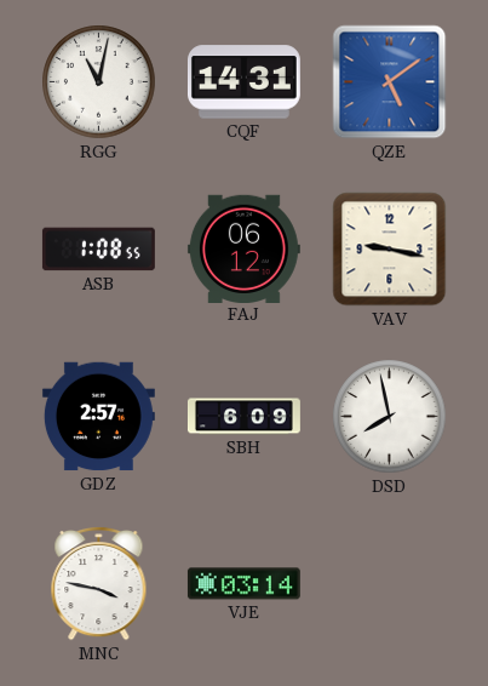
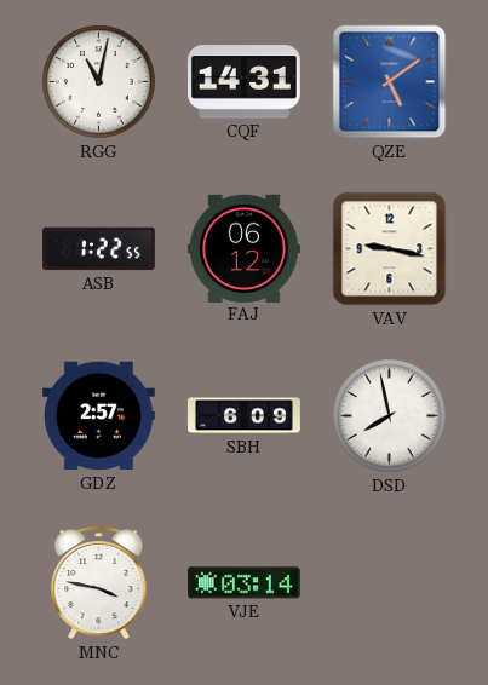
ASB: 1:08 -> 1:22
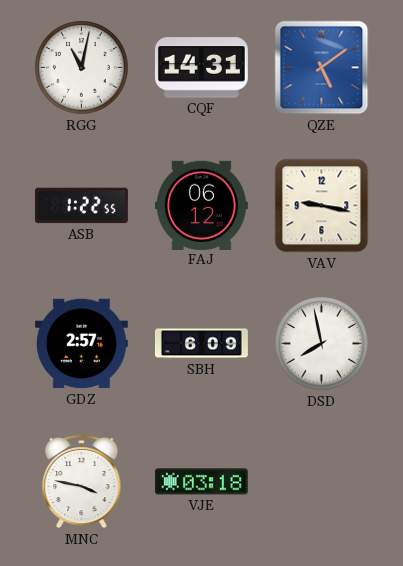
VJE: 03:14 -> 03:18
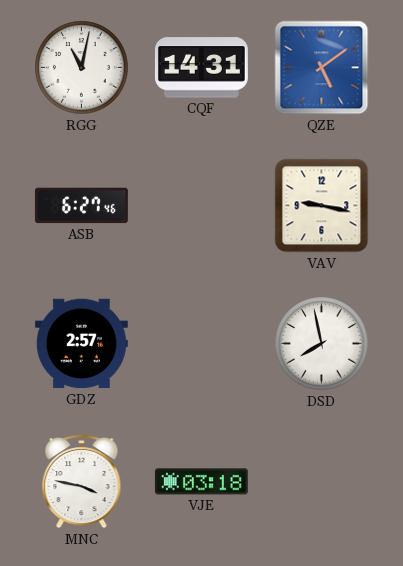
ASB: 1:22 -> 6:27
FAJ: 06:12 -> none
SBH: 6:09 -> none
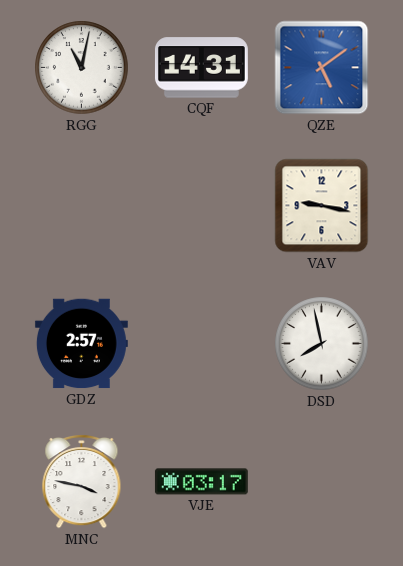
ASB: 6:27 -> none
VJE: 03:18 -> 03:17
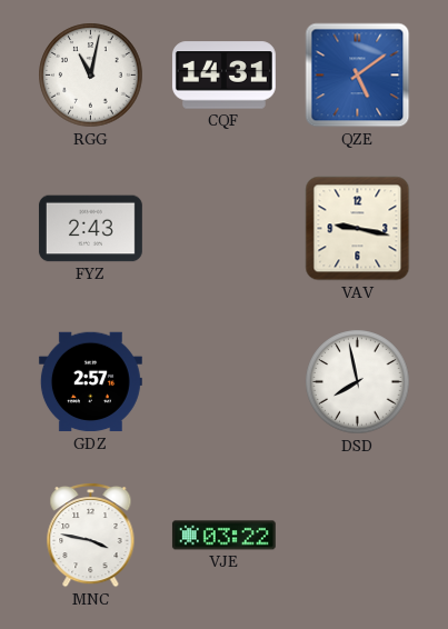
FYZ: none -> 2:43
VJE: 03:17 -> 03:22
